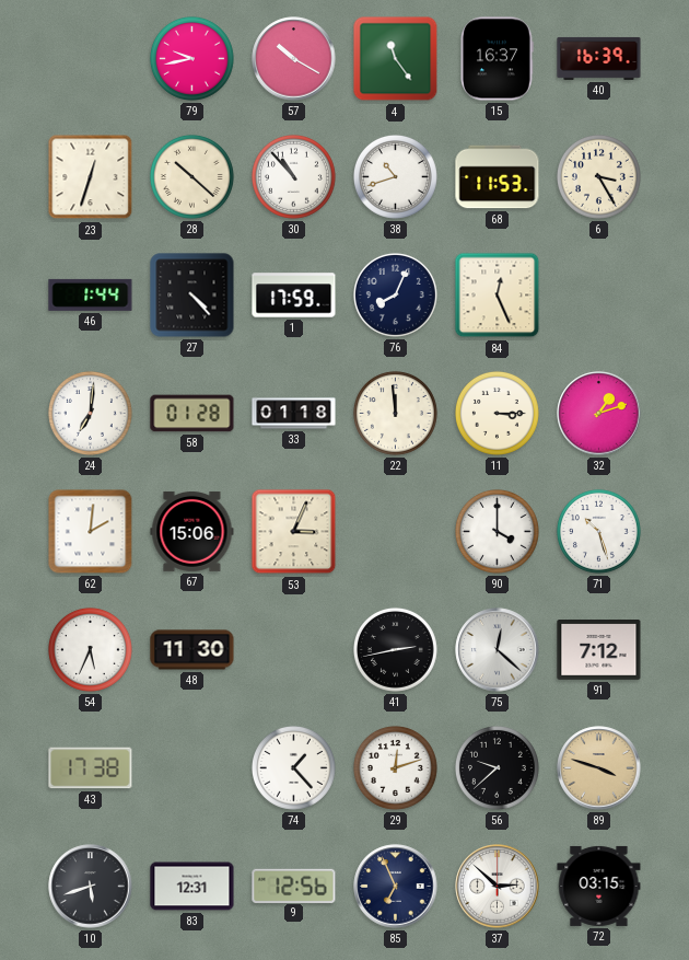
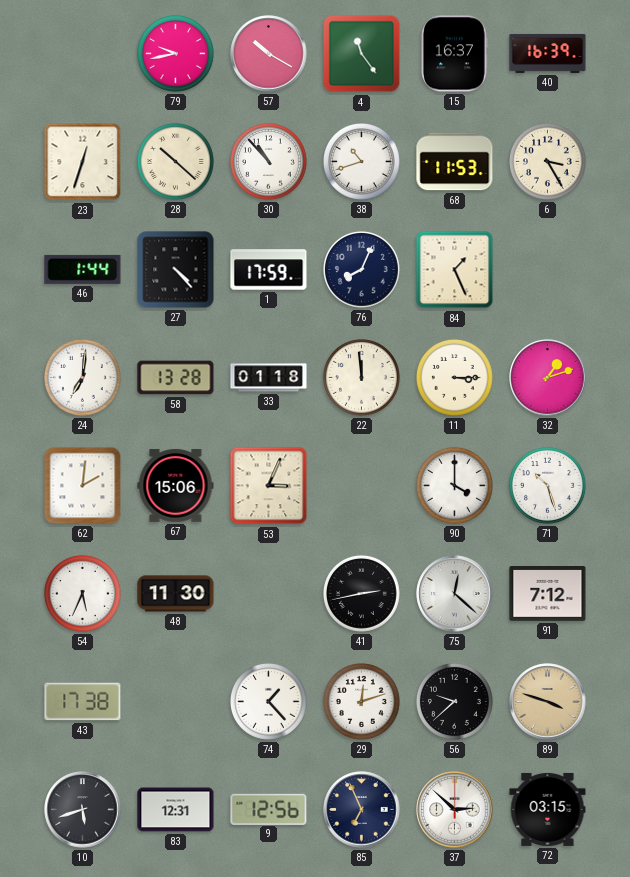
84: 12:26 -> 1:26
58: 01:28 -> 13:28
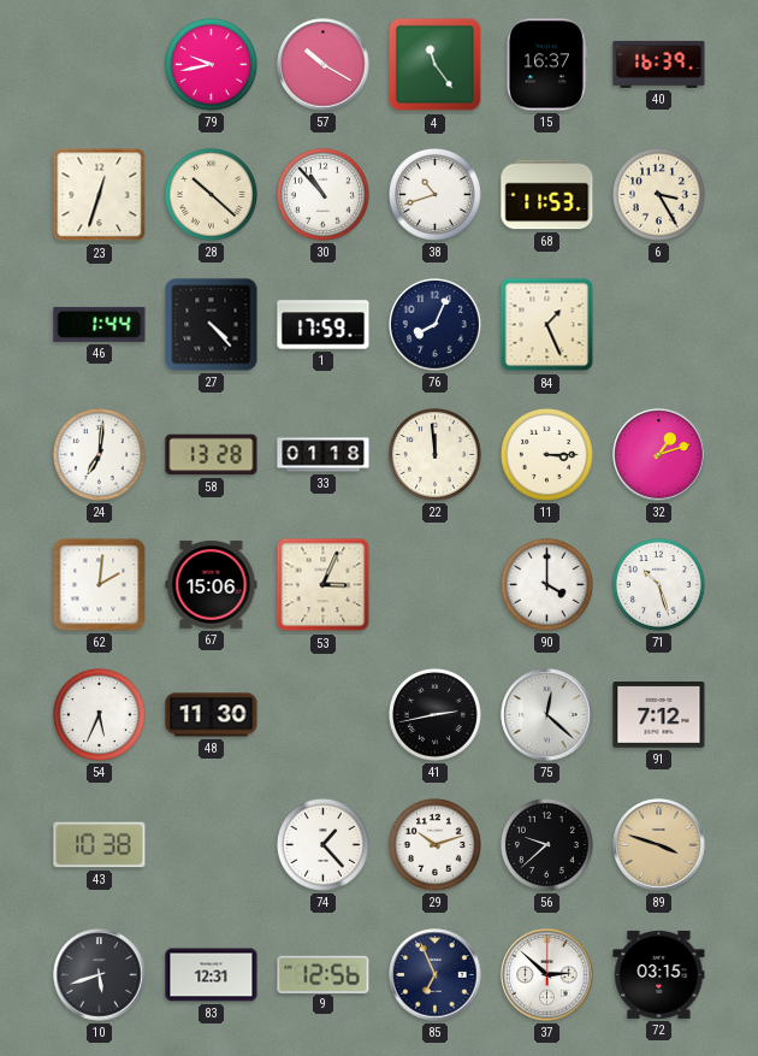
43: 17:38 -> 10:38
29: 12:12 -> 10:12
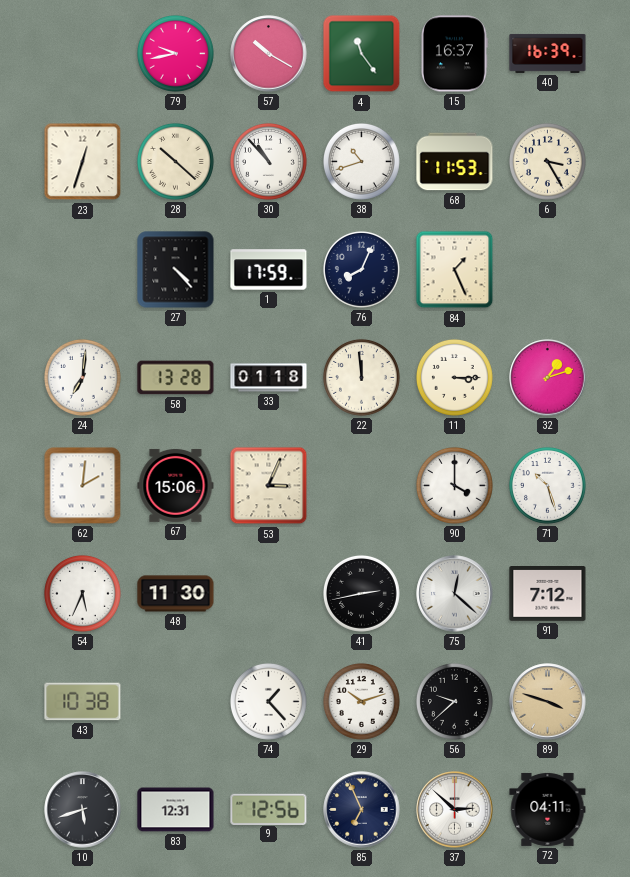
46: 1:44 -> none
72: 03:15 -> 04:11
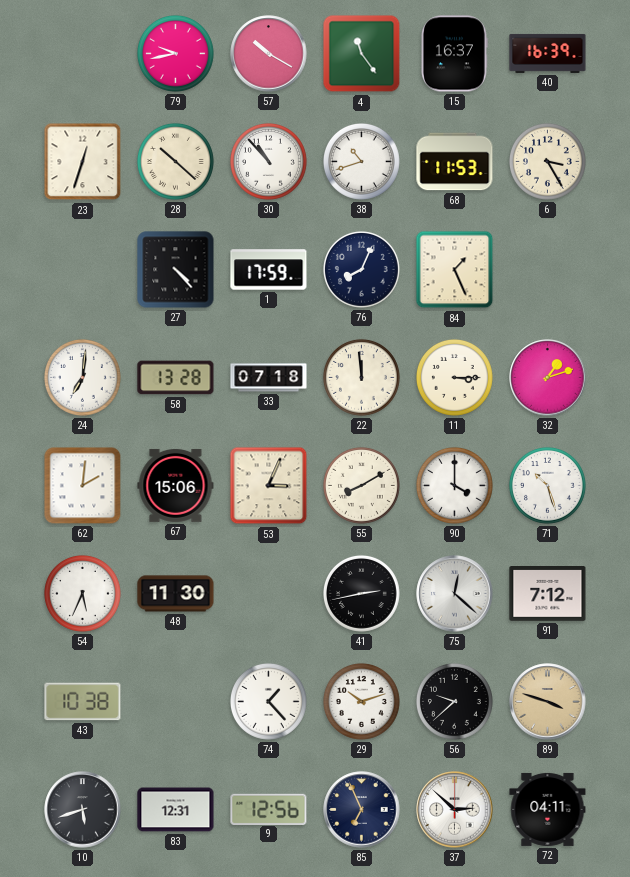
33: 01:18 -> 07:18
55: none -> 8:10
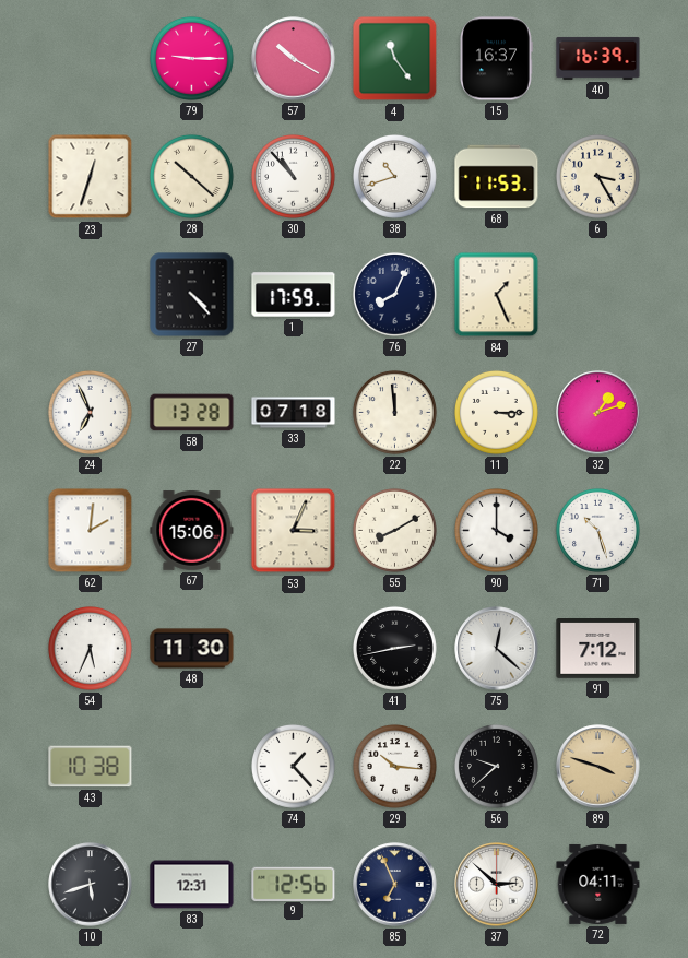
79: 9:43 -> 9:15
24: 7:01 -> 6:56
29: 10:12 -> 10:16
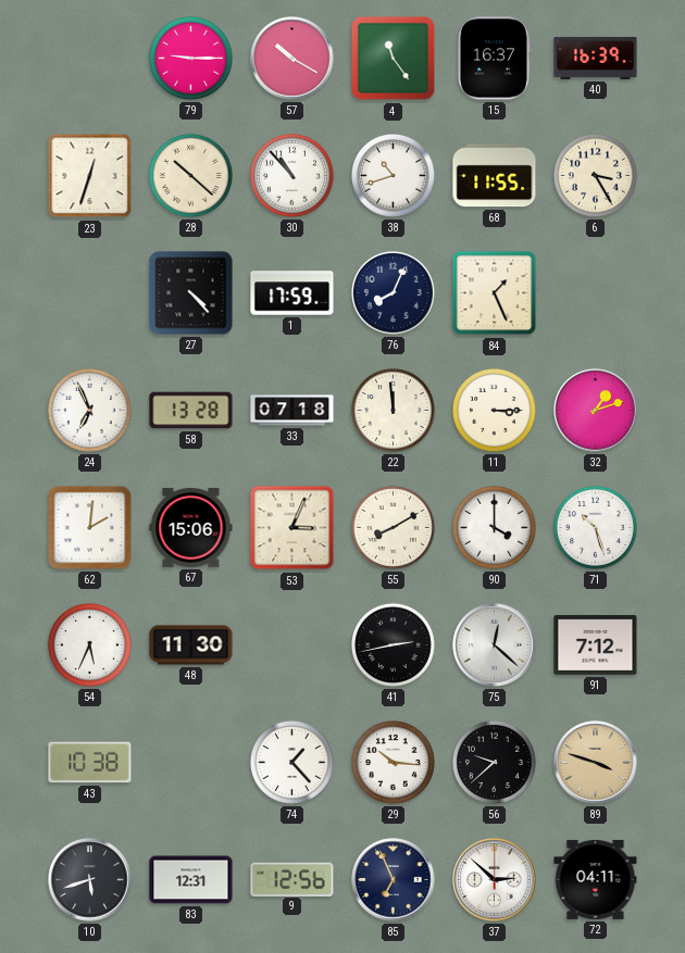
68: 11:53 -> 11:55
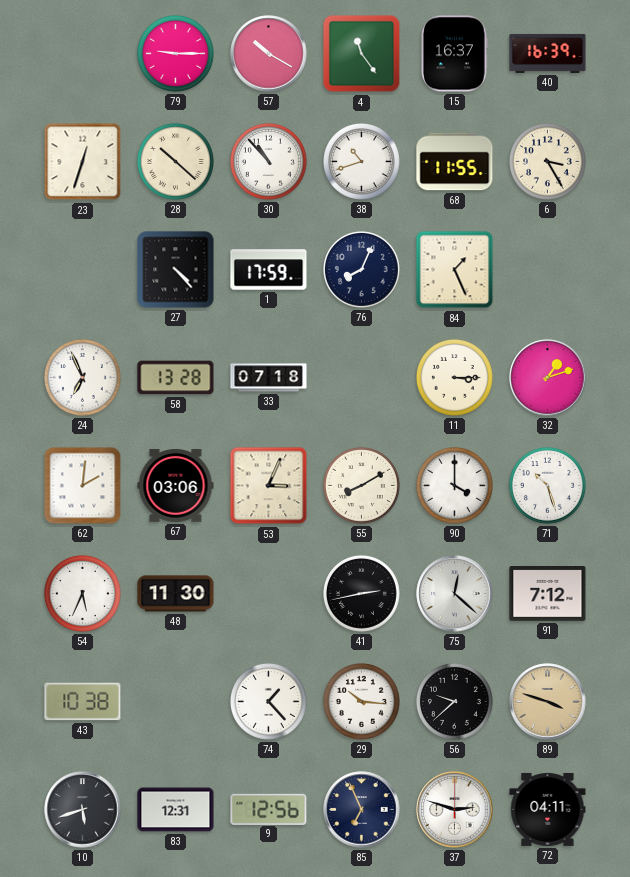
22: 11:59 -> none
67: 15:06 -> 03:06
37: 2:52 -> 2:48
